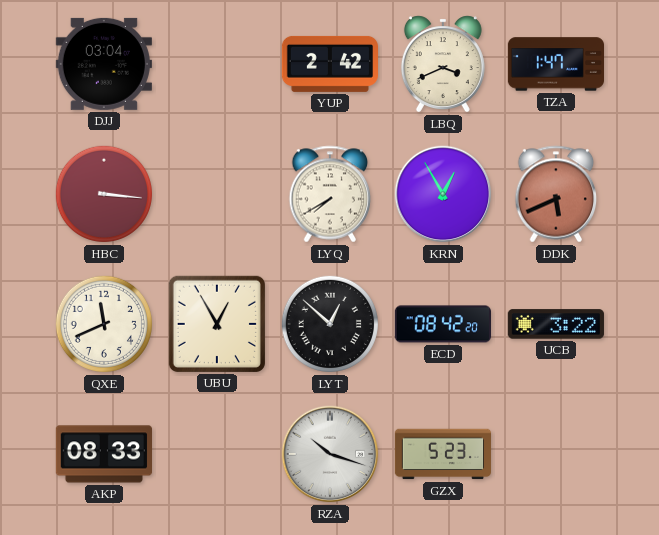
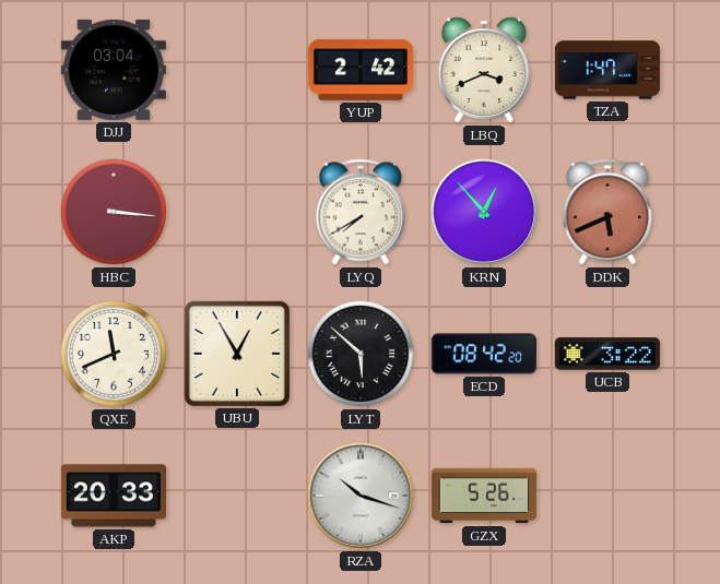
KRN: 12:55 -> 12:53
LYT: 12:52 -> 5:52
AKP: 08:33 -> 20:33
GZX: 5:23 -> 5:26
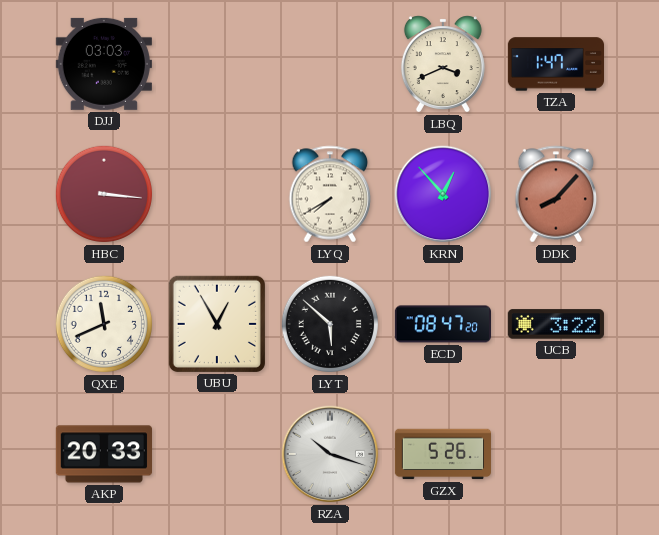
DJJ: 03:04 -> 03:03
YUP: 2:42 -> none
DDK: 5:41 -> 8:07
ECD: 08:42 -> 08:47
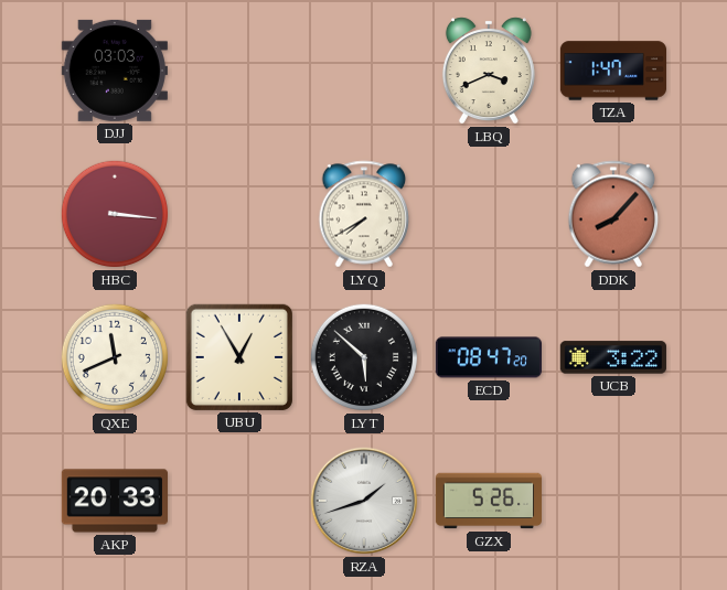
KRN: 12:53 -> none
RZA: 10:18 -> 1:42
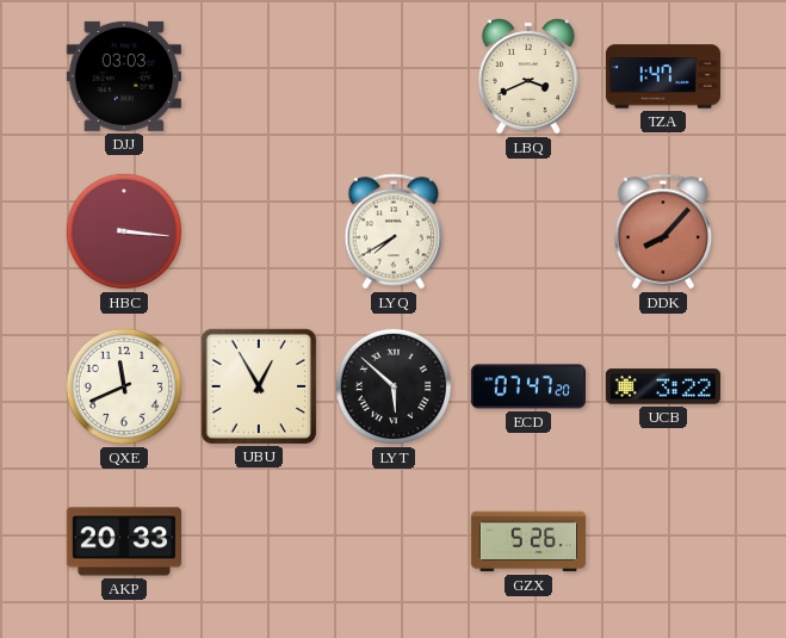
ECD: 08:47 -> 07:47
RZA: 1:42 -> none
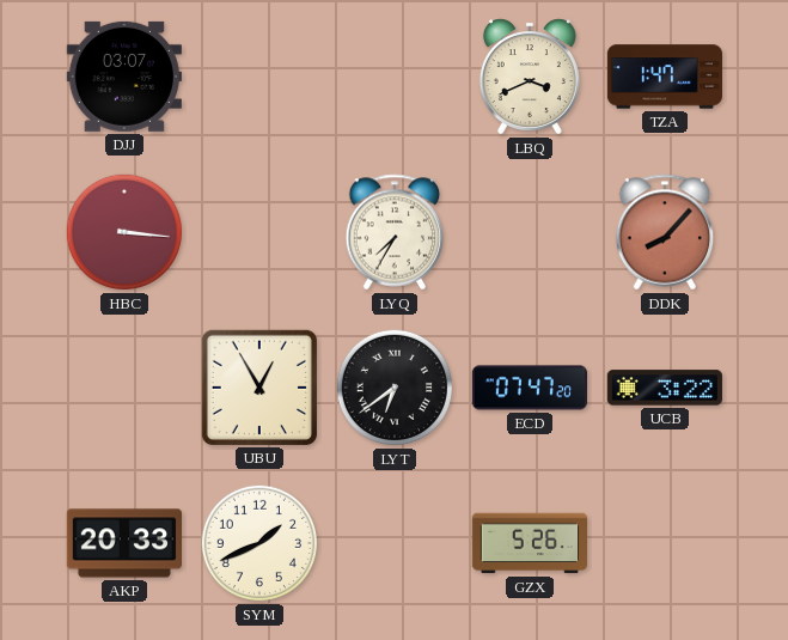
DJJ: 03:03 -> 03:07
LYQ: 7:40 -> 7:35
QXE: 11:41 -> none
LYT: 5:52 -> 6:39
SYM: none -> 1:41
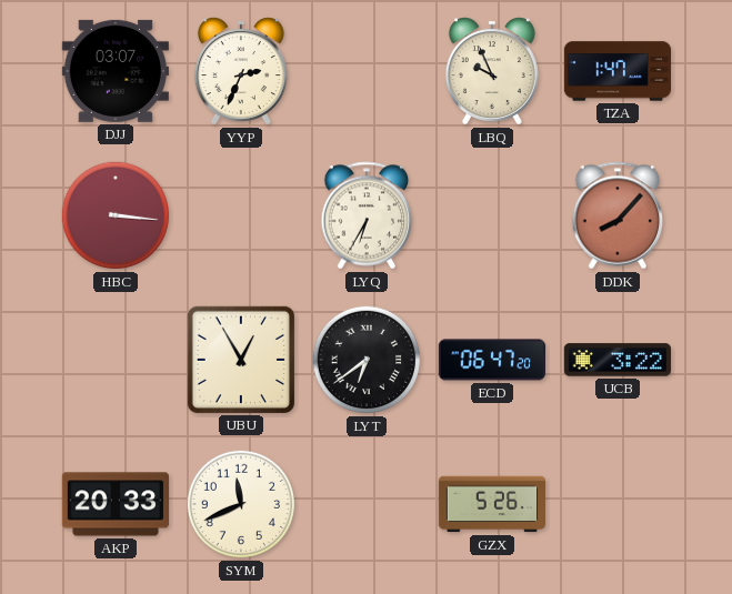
YYP: none -> 2:34
LBQ: 3:41 -> 9:56
LYQ: 7:35 -> 6:35
ECD: 07:47 -> 06:47
SYM: 1:41 -> 11:41
